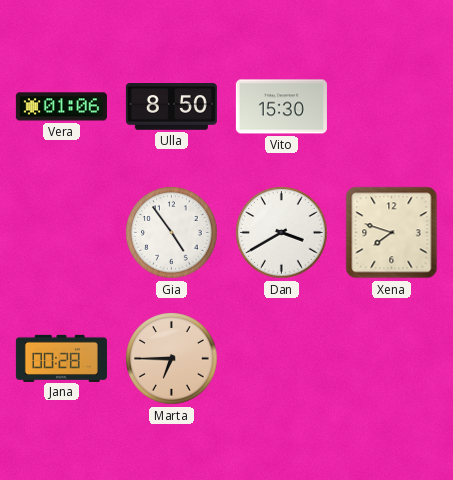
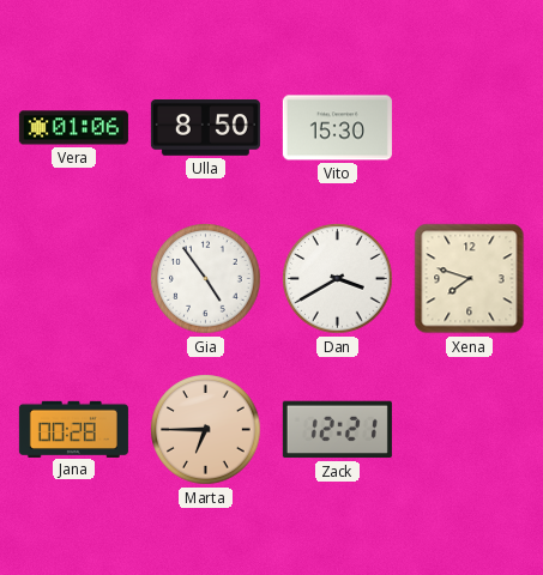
Zack: none -> 12:21
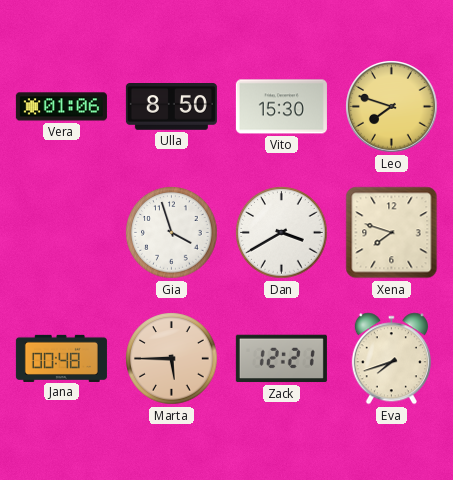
Leo: none -> 7:48
Gia: 4:54 -> 3:57
Jana: 00:28 -> 00:48
Marta: 6:45 -> 5:45
Eva: none -> 7:42
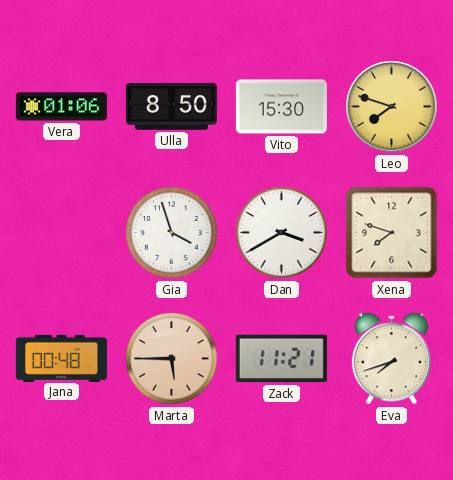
Zack: 12:21 -> 11:21
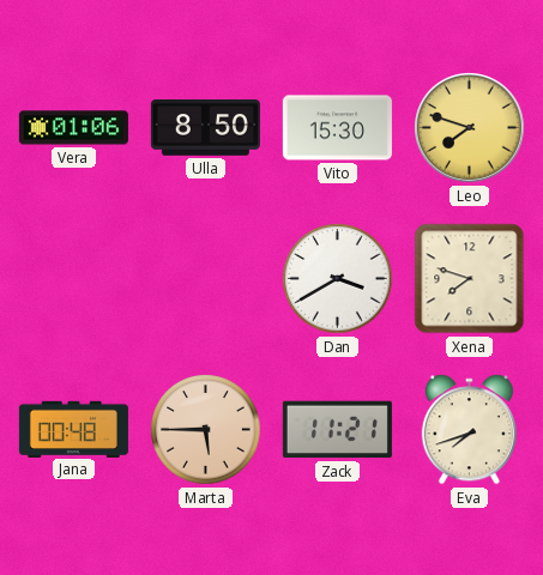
Gia: 3:57 -> none
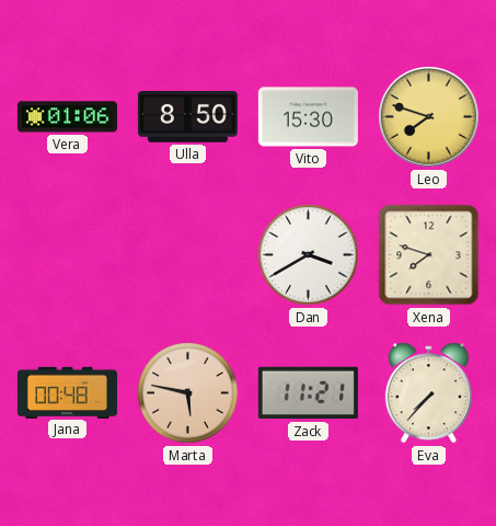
Marta: 5:45 -> 5:47
Eva: 7:42 -> 7:37
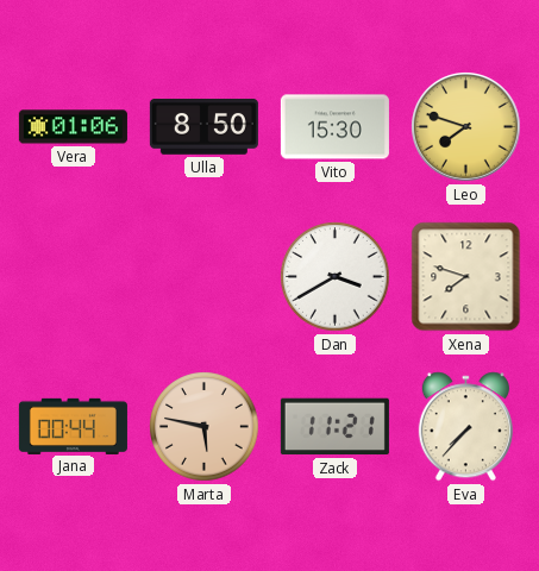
Jana: 00:48 -> 00:44
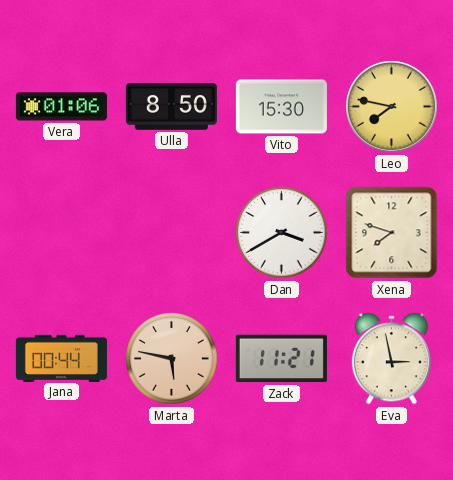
Leo: 7:48 -> 7:47
Eva: 7:37 -> 2:58
